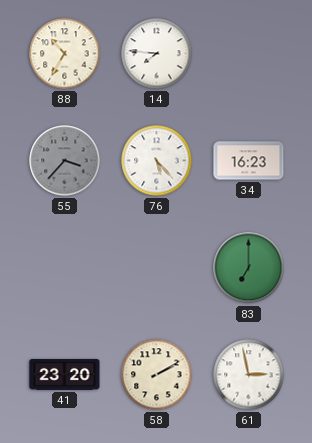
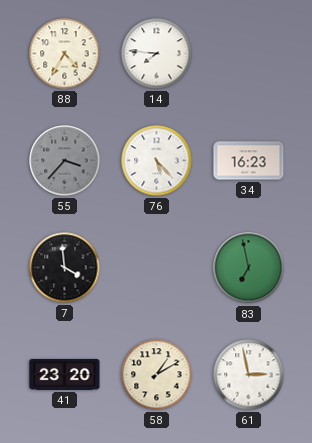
88: 10:35 -> 4:35
7: none -> 3:59
83: 7:00 -> 6:58
58: 2:10 -> 1:10
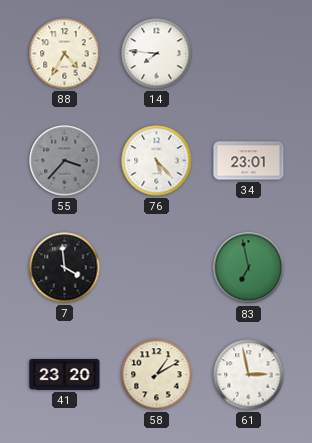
34: 16:23 -> 23:01
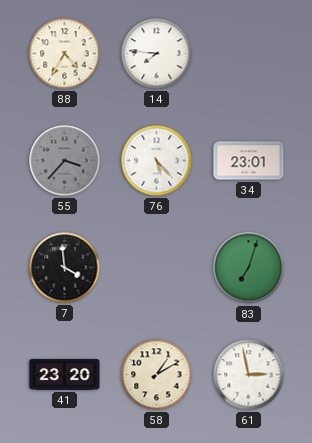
83: 6:58 -> 7:03
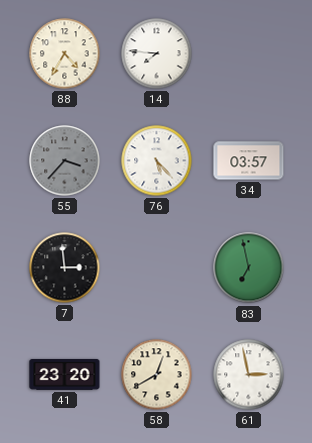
34: 23:01 -> 03:57
7: 3:59 -> 2:59
83: 7:03 -> 6:58
58: 1:10 -> 12:40
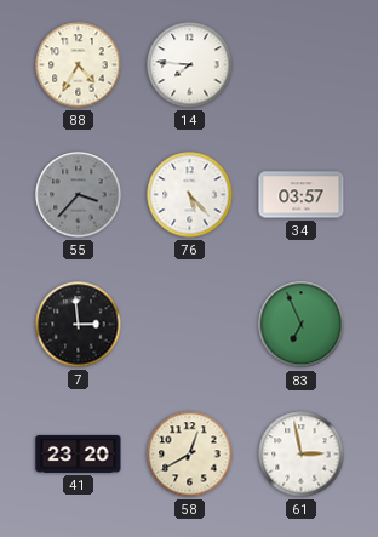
83: 6:58 -> 6:56
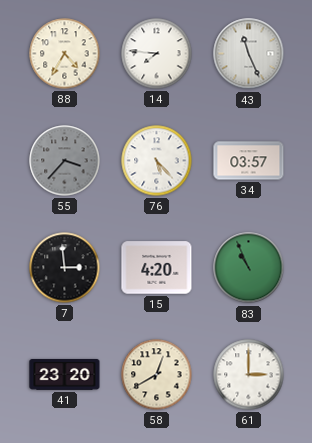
43: none -> 11:26
15: none -> 4:20
83: 6:56 -> 10:56
61: 2:58 -> 3:00
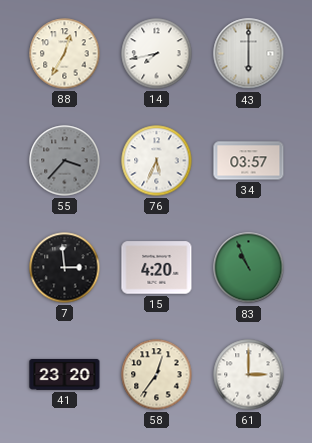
88: 4:35 -> 12:35
14: 7:46 -> 7:43
43: 11:26 -> 6:00
76: 5:23 -> 5:34
58: 12:40 -> 12:36
